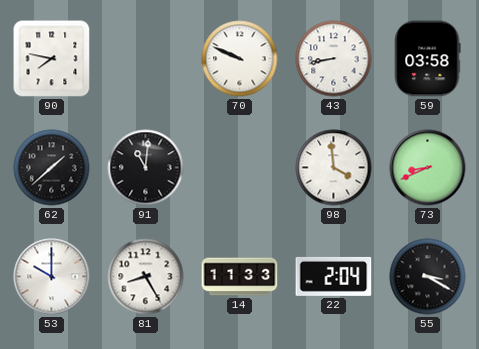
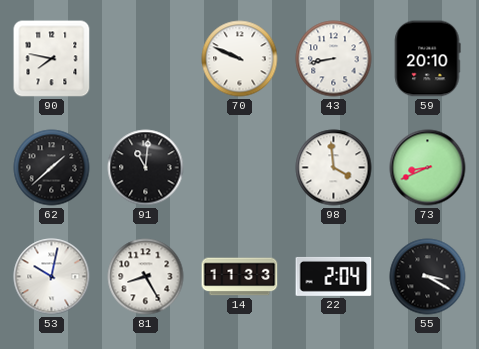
59: 03:58 -> 20:10
53: 10:00 -> 10:02
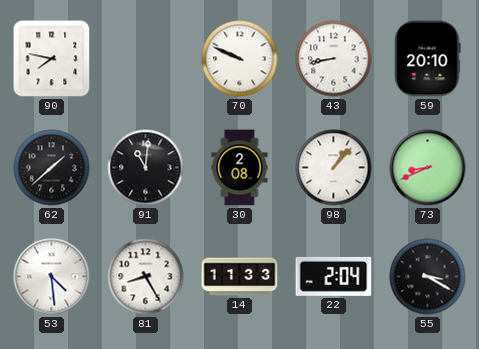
30: none -> 2:08
98: 3:59 -> 1:07
53: 10:02 -> 4:29
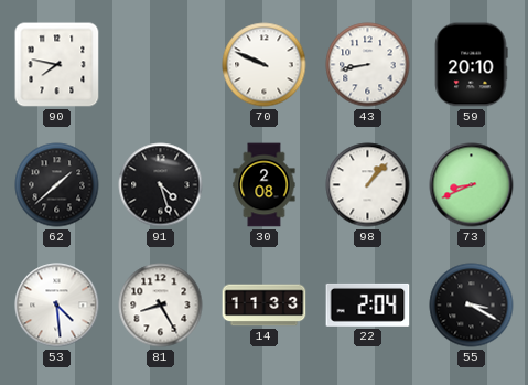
91: 11:01 -> 4:27
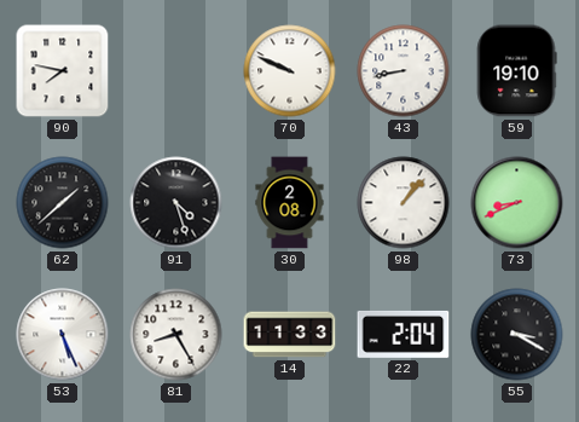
59: 20:10 -> 19:10
53: 4:29 -> 5:26
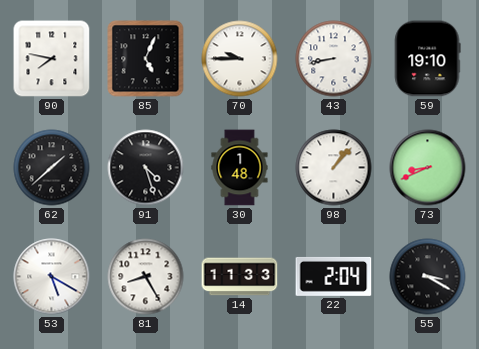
85: none -> 5:04
70: 9:49 -> 9:45
30: 2:08 -> 1:48
53: 5:26 -> 5:20
